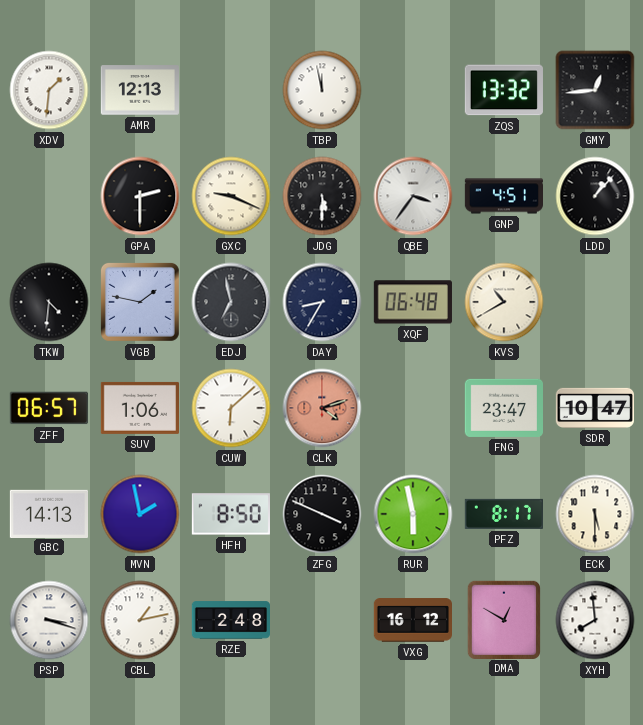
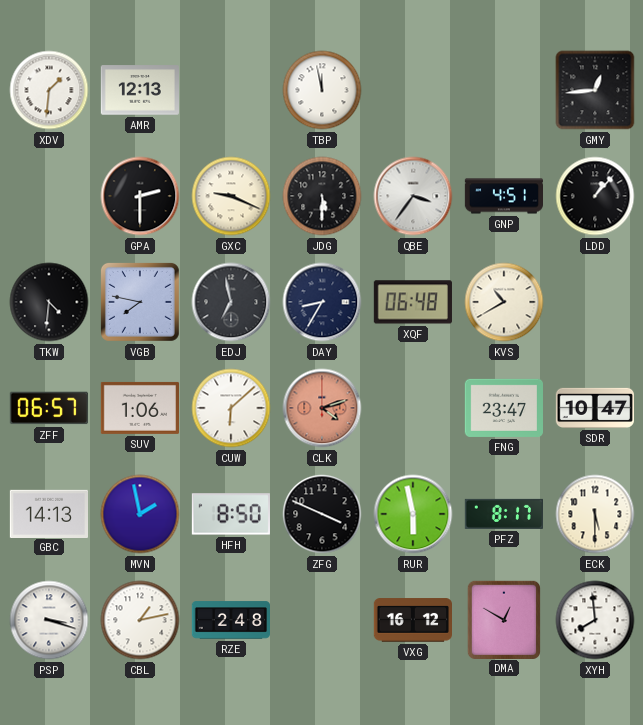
ZQS: 13:32 -> none
VGB: 1:47 -> 7:47
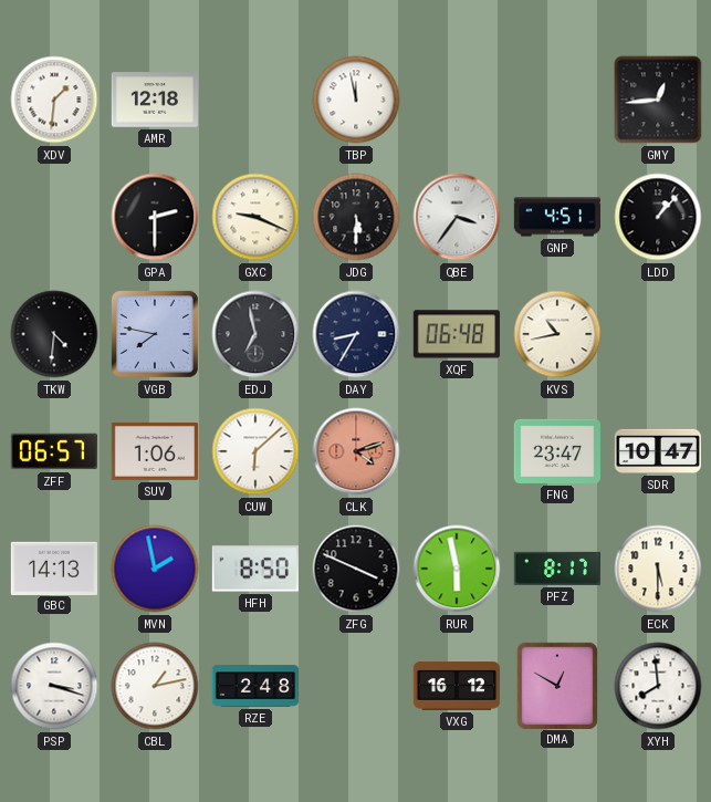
AMR: 12:13 -> 12:18
KVS: 10:40 -> 10:43
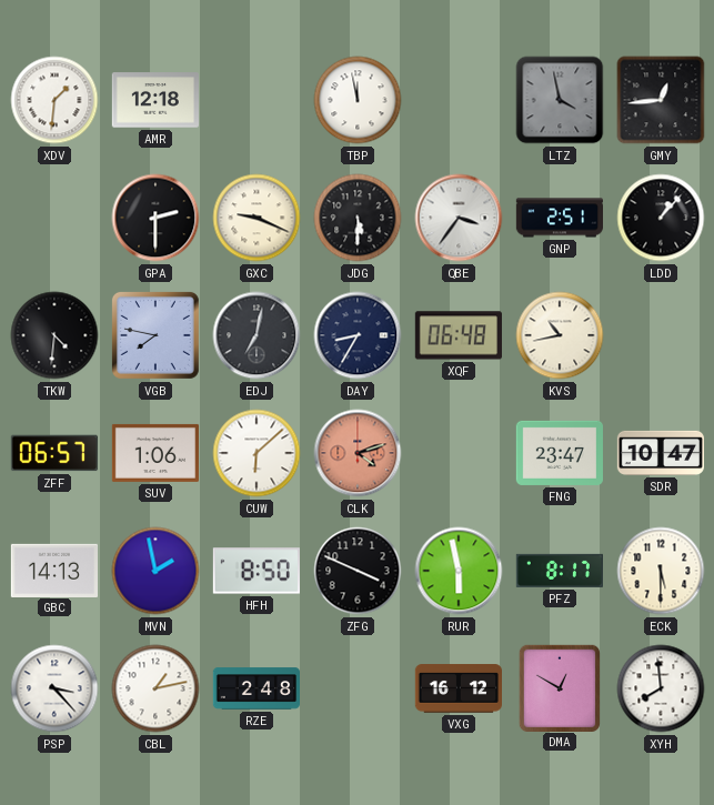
LTZ: none -> 3:58
GNP: 4:51 -> 2:51
EDJ: 6:58 -> 7:02
PSP: 3:18 -> 3:23
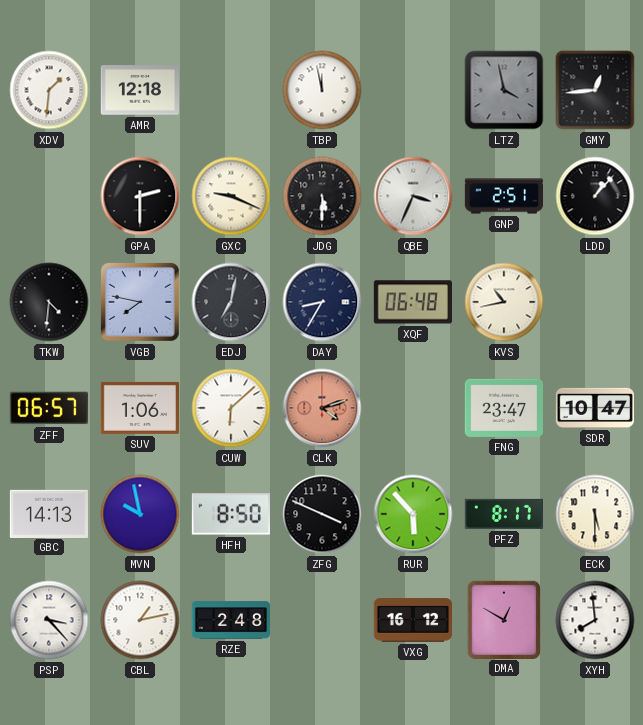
QBE: 3:36 -> 3:34
MVN: 1:58 -> 9:58
RUR: 5:58 -> 5:53
